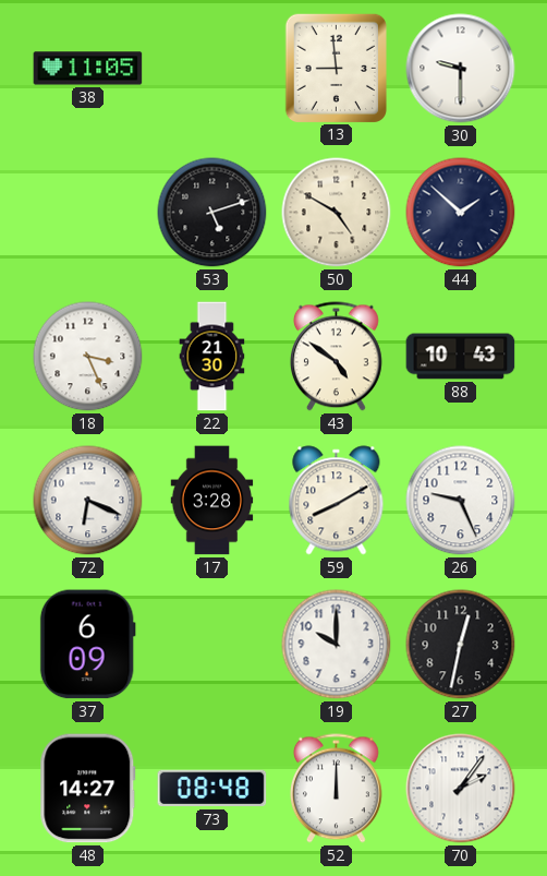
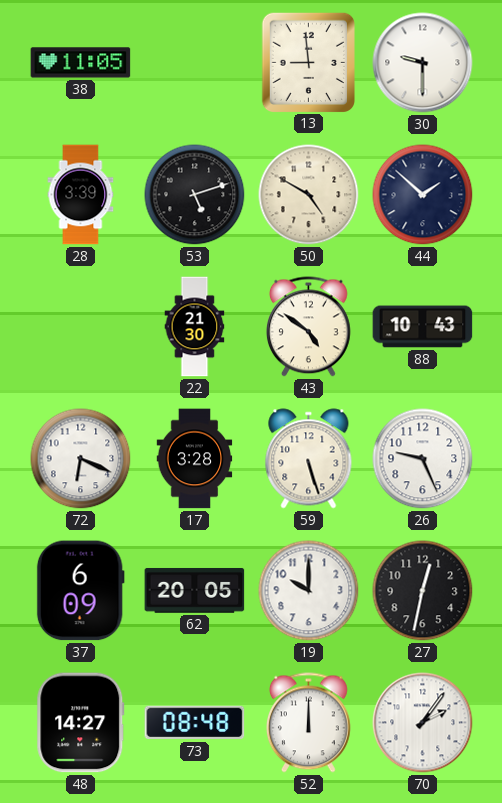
28: none -> 3:39
18: 3:26 -> none
59: 8:10 -> 5:27
62: none -> 20:05
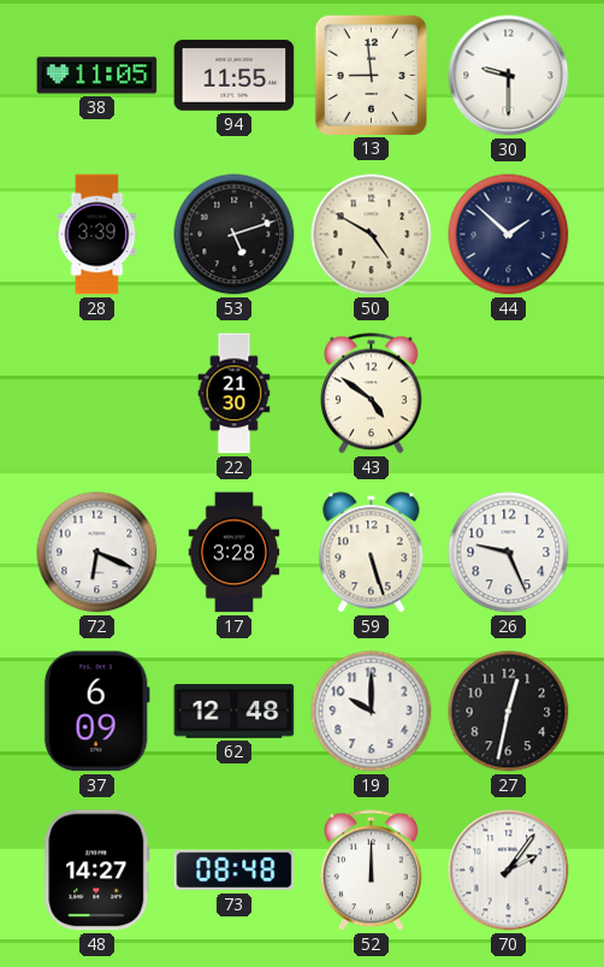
94: none -> 11:55
88: 10:43 -> none
62: 20:05 -> 12:48
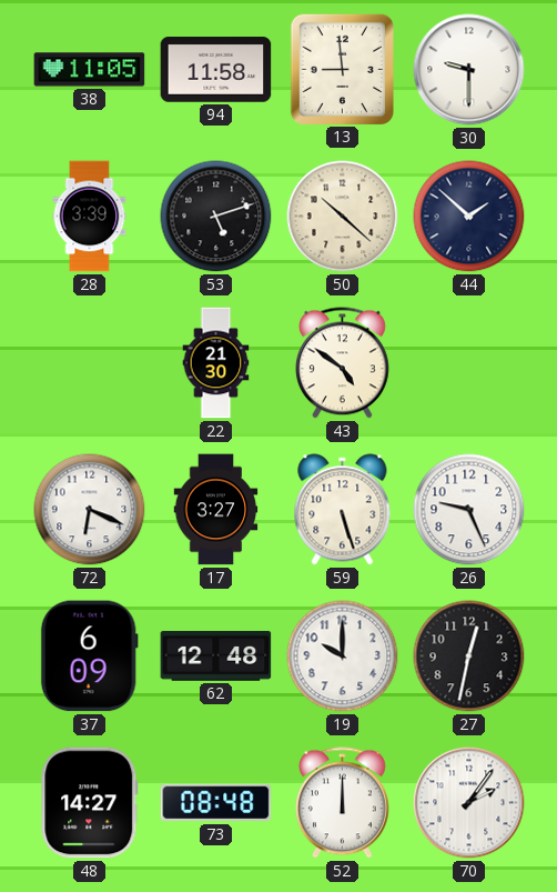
94: 11:55 -> 11:58
50: 4:50 -> 10:22
17: 3:28 -> 3:27
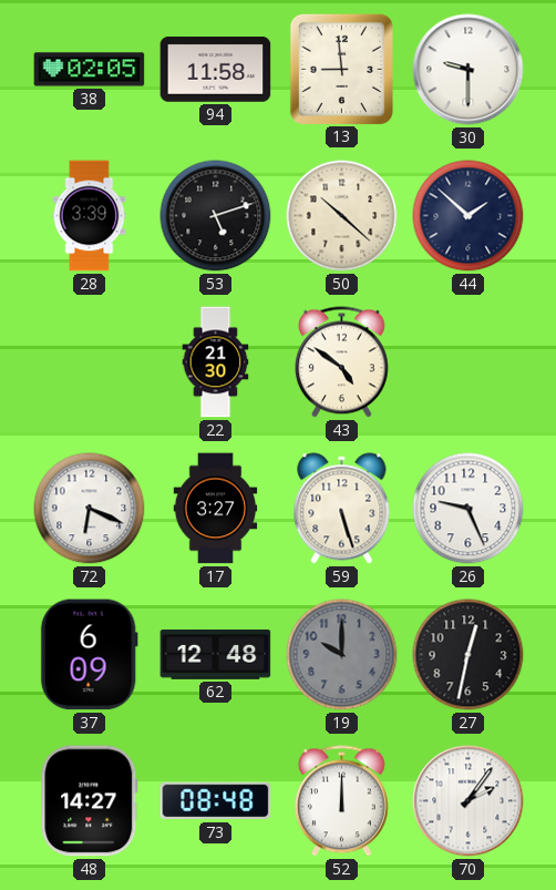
38: 11:05 -> 02:05
19 dial: white -> grey
